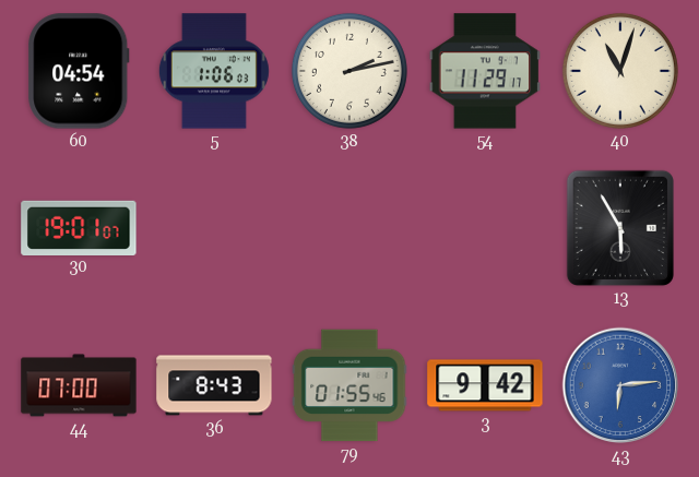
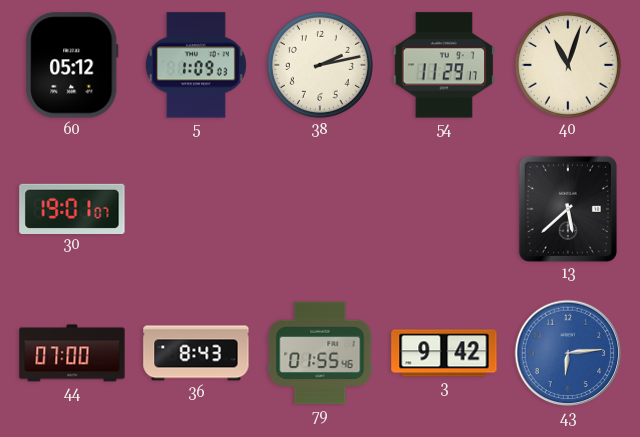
60: 04:54 -> 05:12
5: 1:06 -> 1:09
13: 5:55 -> 5:38
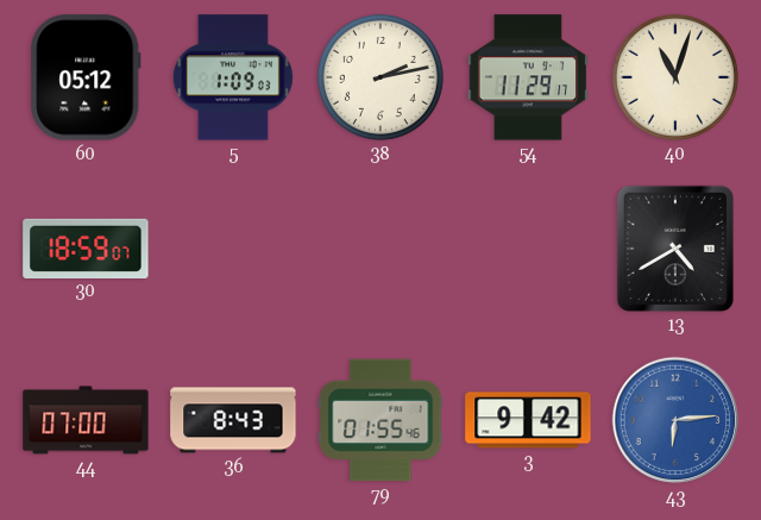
30: 19:01 -> 18:59
13: 5:38 -> 4:40
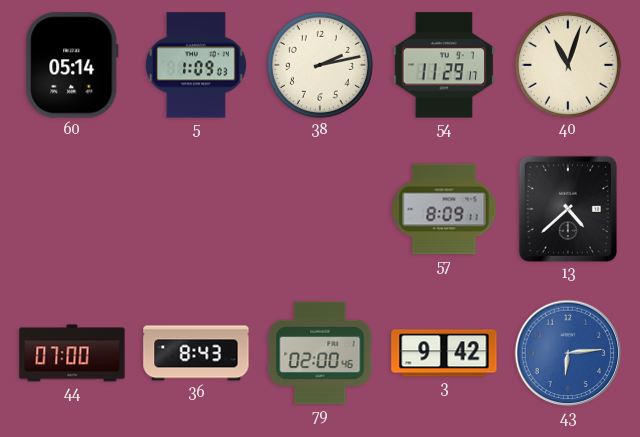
60: 05:12 -> 05:14
30: 18:59 -> none
57: none -> 8:09
13: 4:40 -> 4:38
79: 01:55 -> 02:00
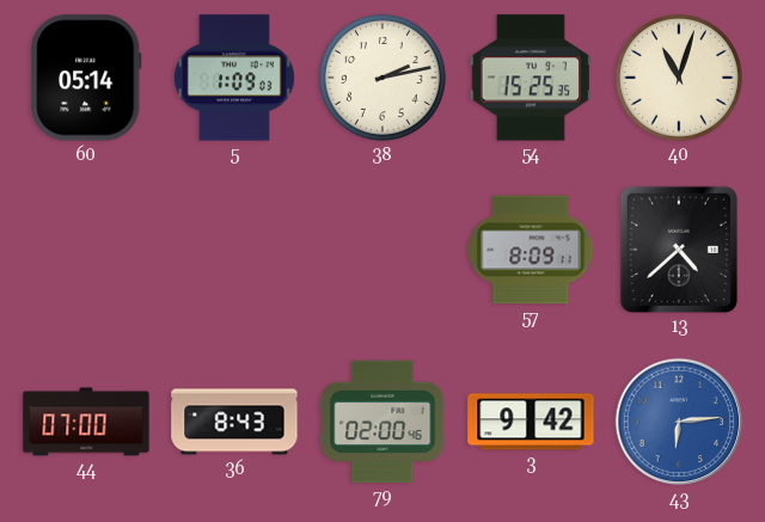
54: 11:29 -> 15:25
